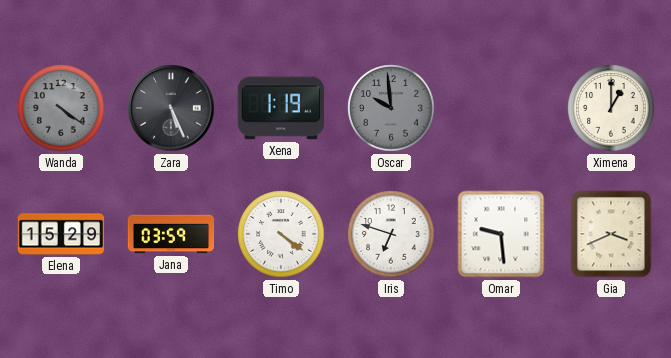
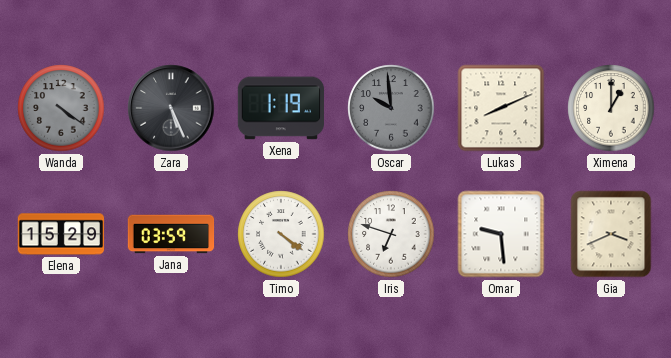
Lukas: none -> 8:11
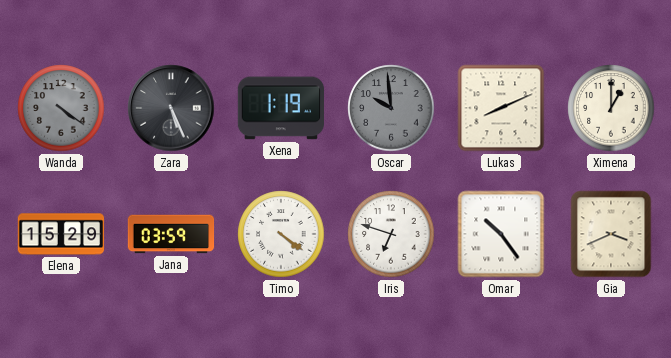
Omar: 9:29 -> 10:24
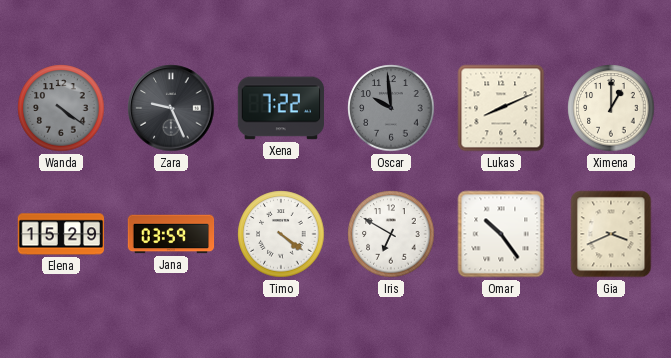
Zara: 5:26 -> 9:26
Xena: 1:19 -> 7:22
Iris: 6:48 -> 6:50
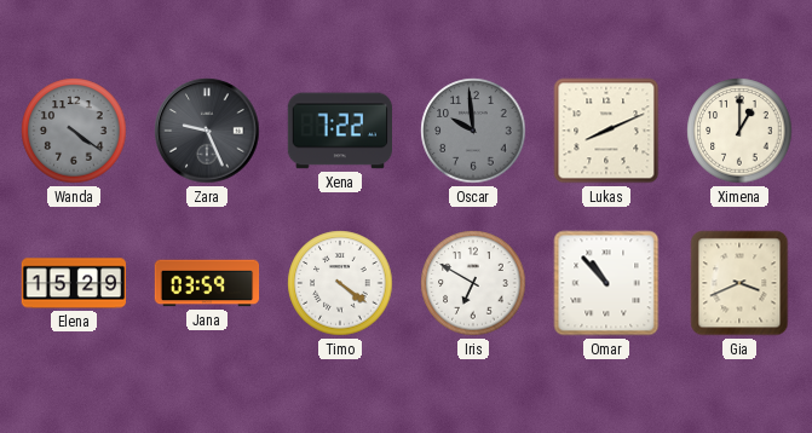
Omar: 10:24 -> 10:53
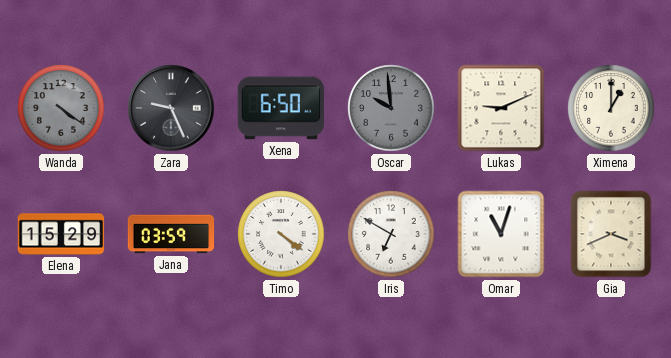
Xena: 7:22 -> 6:50
Lukas: 8:11 -> 9:11
Omar: 10:53 -> 11:03
